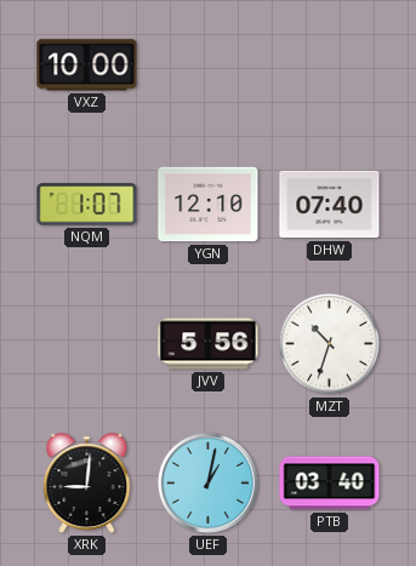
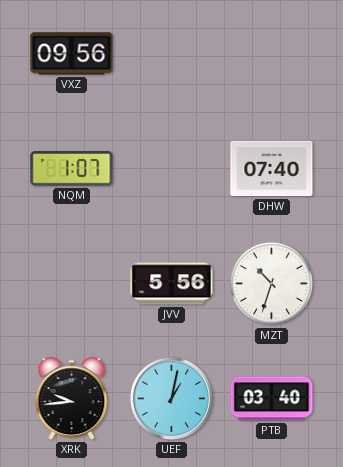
VXZ: 10:00 -> 09:56
YGN: 12:10 -> none
XRK: 9:01 -> 9:44
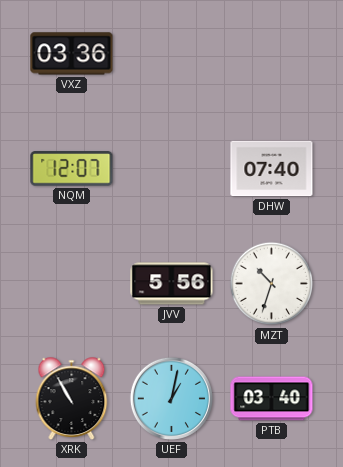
VXZ: 09:56 -> 03:36
NQM: 1:07 -> 12:07
XRK: 9:44 -> 10:55
